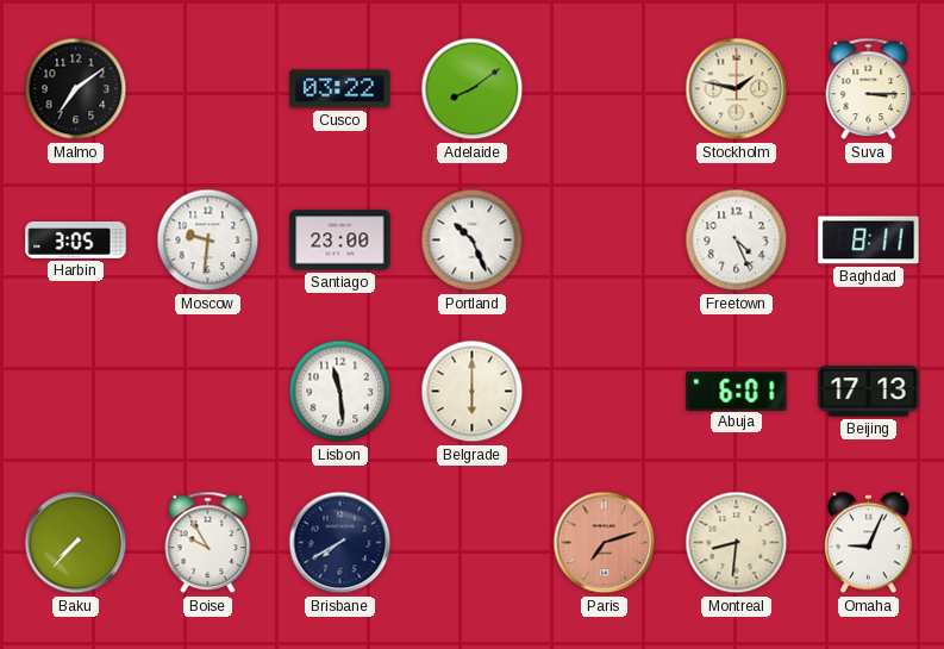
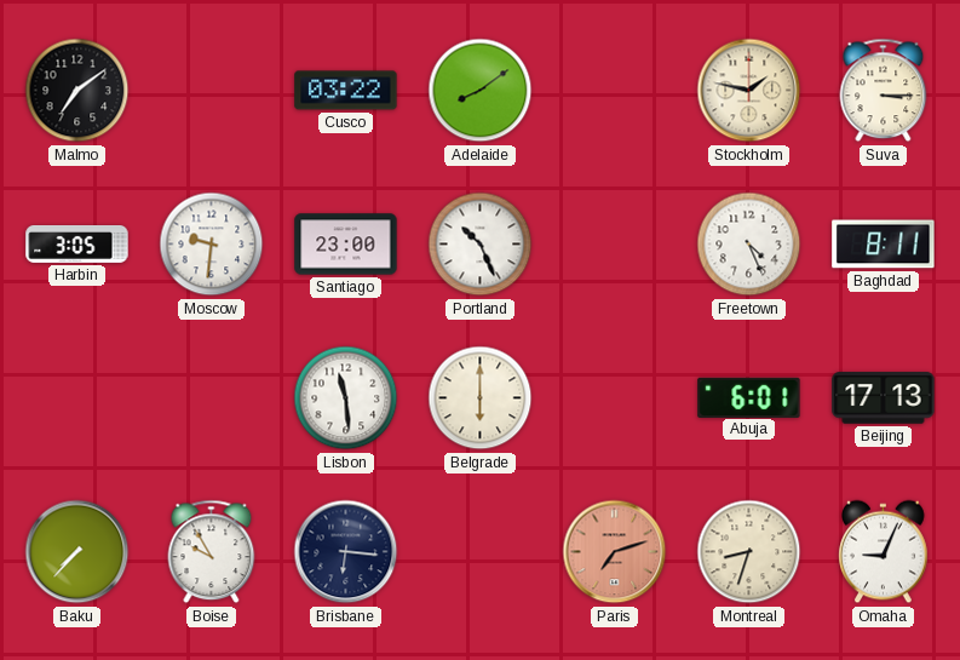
Brisbane: 7:40 -> 6:16
Montreal: 8:31 -> 8:33
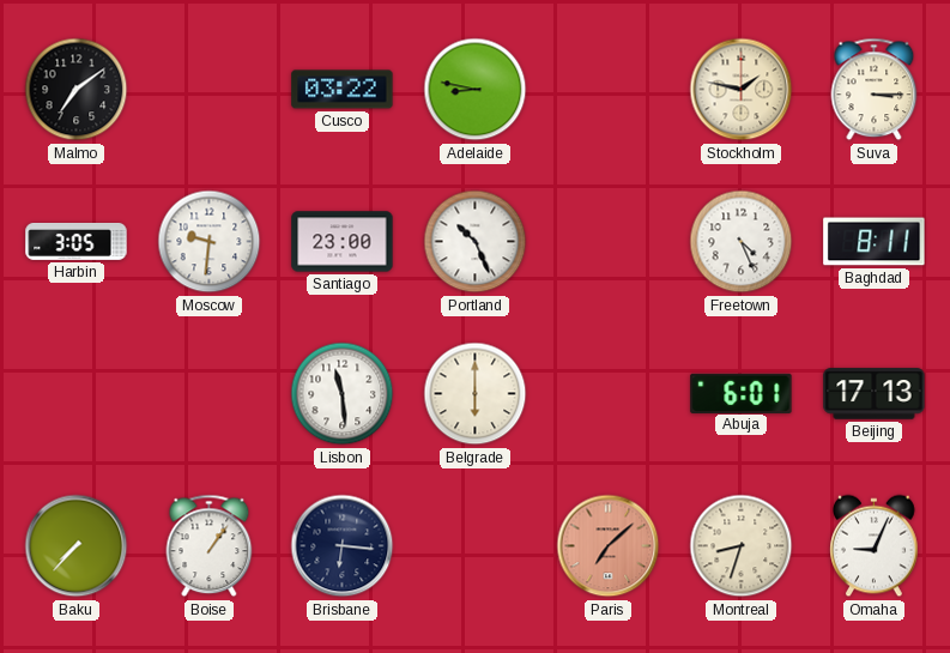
Adelaide: 8:09 -> 8:47
Boise: 9:55 -> 1:06
Paris: 7:12 -> 7:08
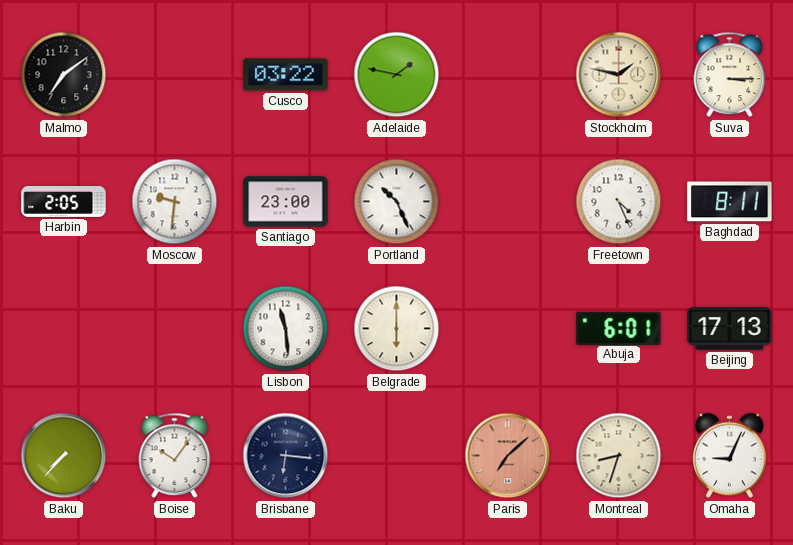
Adelaide: 8:47 -> 1:47
Harbin: 3:05 -> 2:05
Boise: 1:06 -> 10:06
